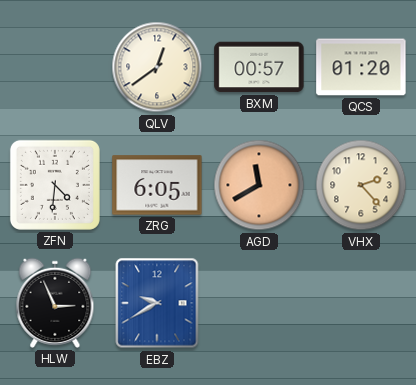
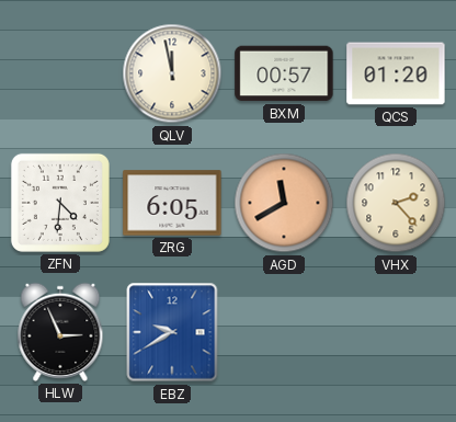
QLV: 12:39 -> 11:58
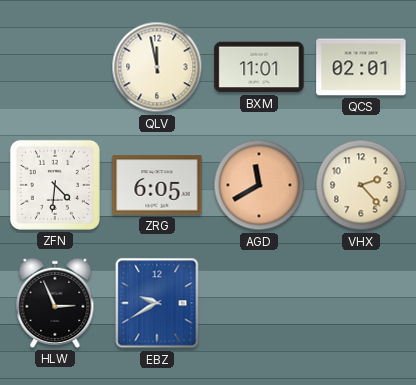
BXM: 00:57 -> 11:01
QCS: 01:20 -> 02:01
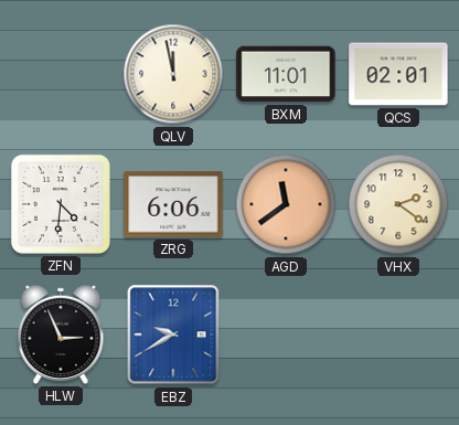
ZRG: 6:05 -> 6:06
AGD: 11:40 -> 11:39
VHX: 2:23 -> 2:21
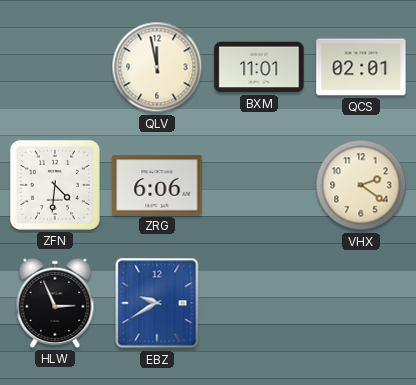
AGD: 11:39 -> none
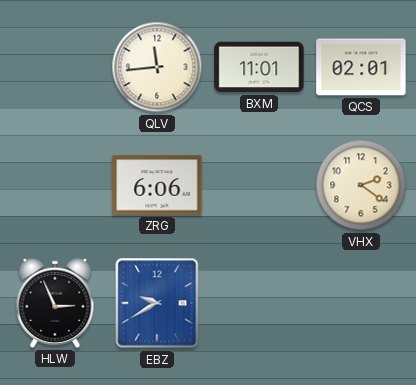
QLV: 11:58 -> 11:44
ZFN: 4:31 -> none
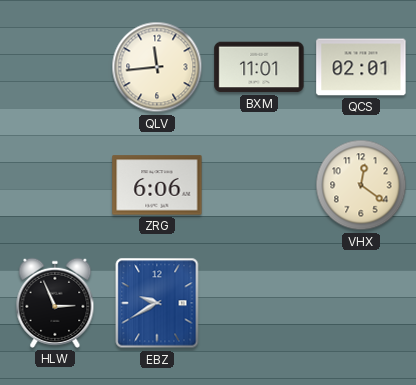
VHX: 2:21 -> 12:21
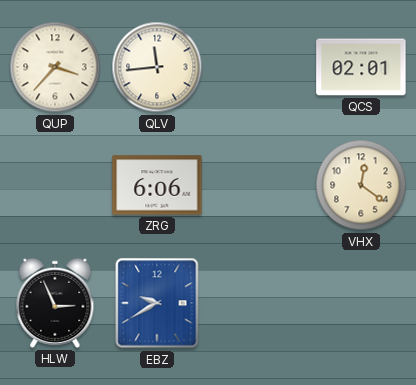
QUP: none -> 3:37
BXM: 11:01 -> none
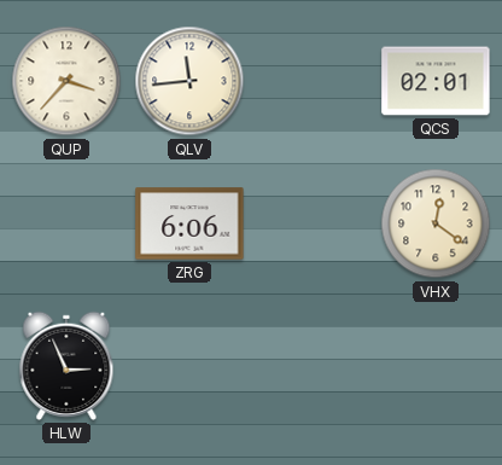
EBZ: 9:40 -> none
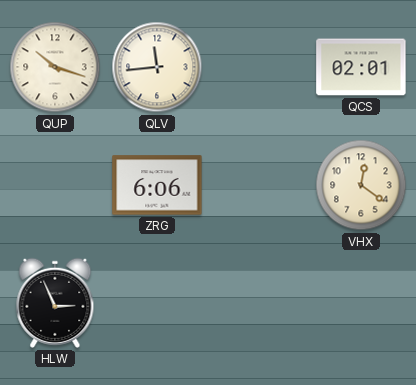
QUP: 3:37 -> 10:18
